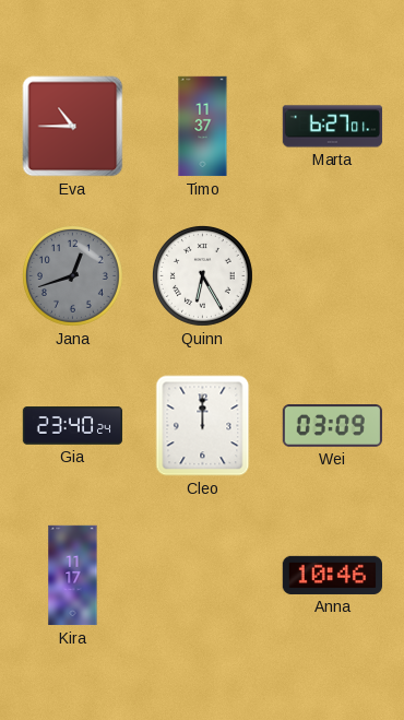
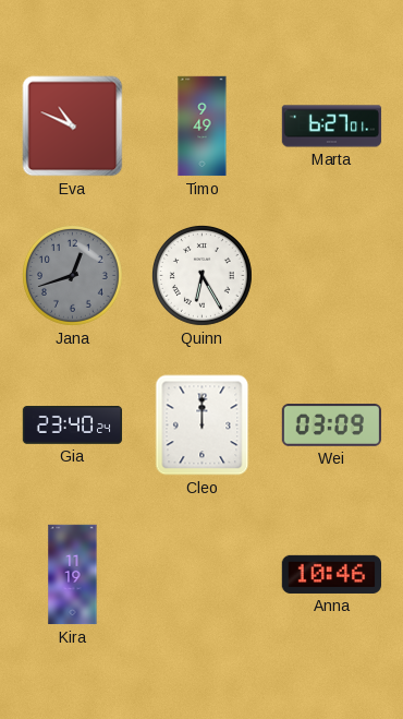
Eva: 10:45 -> 10:49
Timo: 11:37 -> 9:49
Kira: 11:17 -> 11:19
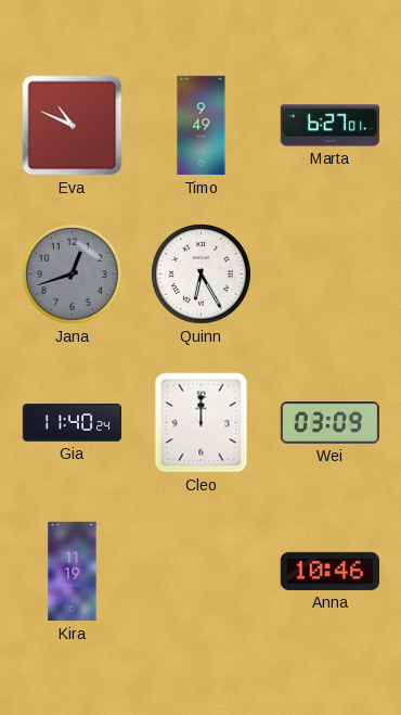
Gia: 23:40 -> 11:40
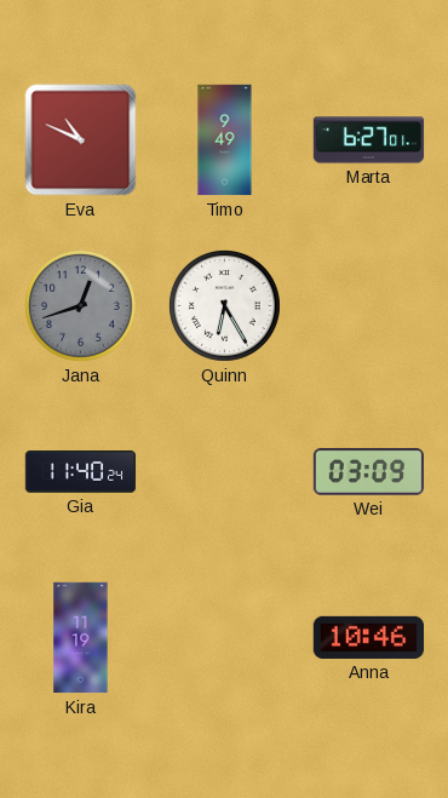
Cleo: 12:00 -> none
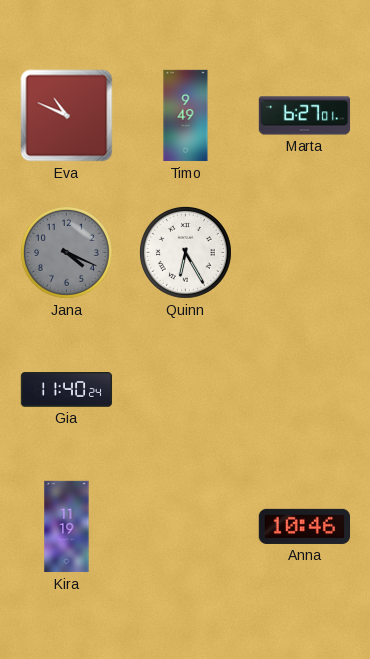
Jana: 12:42 -> 4:19
Wei: 03:09 -> none
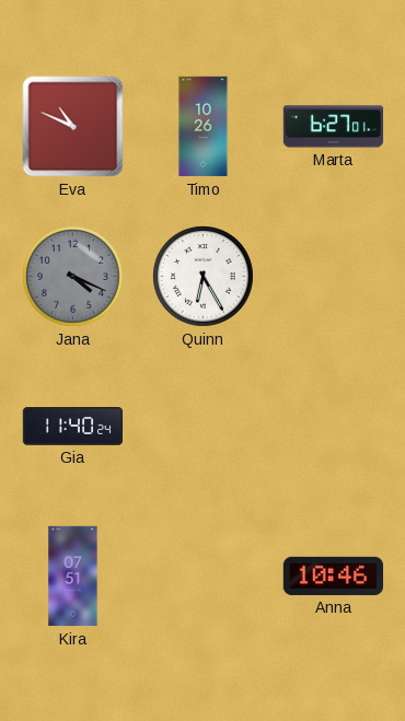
Timo: 9:49 -> 10:26
Kira: 11:19 -> 07:51
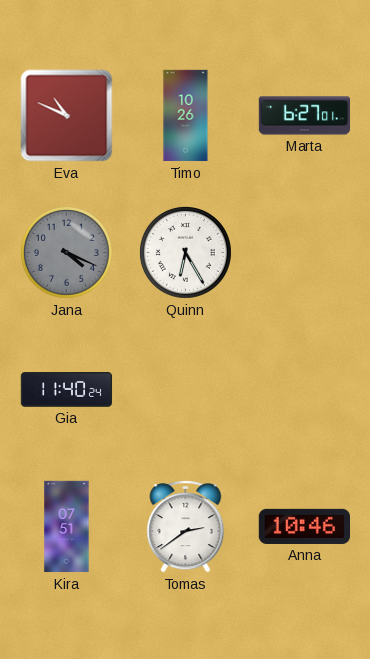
Tomas: none -> 2:39
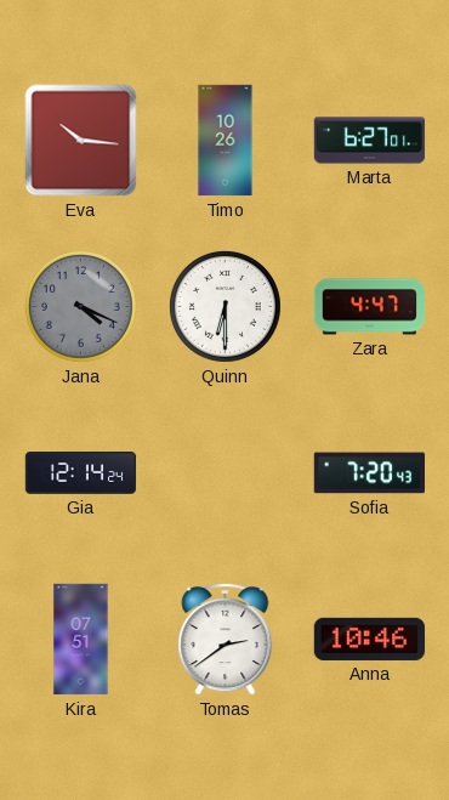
Eva: 10:49 -> 10:16
Quinn: 6:25 -> 6:30
Zara: none -> 4:47
Gia: 11:40 -> 12:14
Sofia: none -> 7:20
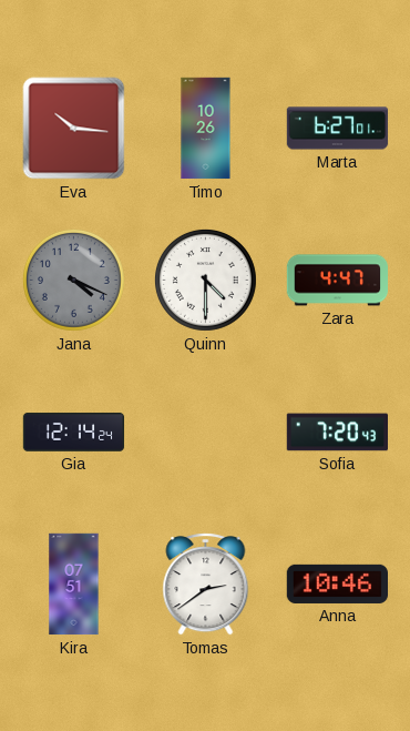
Quinn: 6:30 -> 4:30
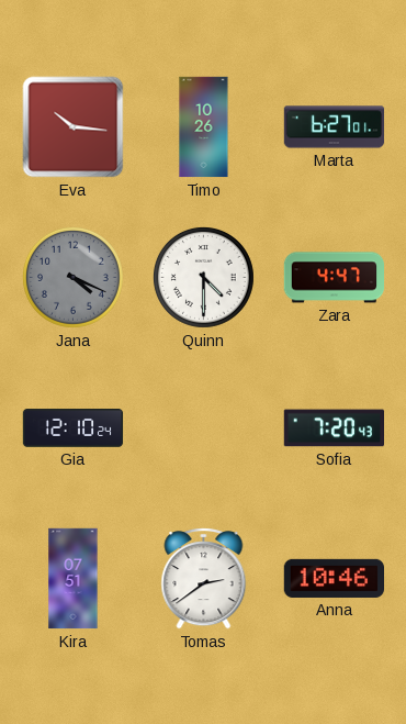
Gia: 12:14 -> 12:10
